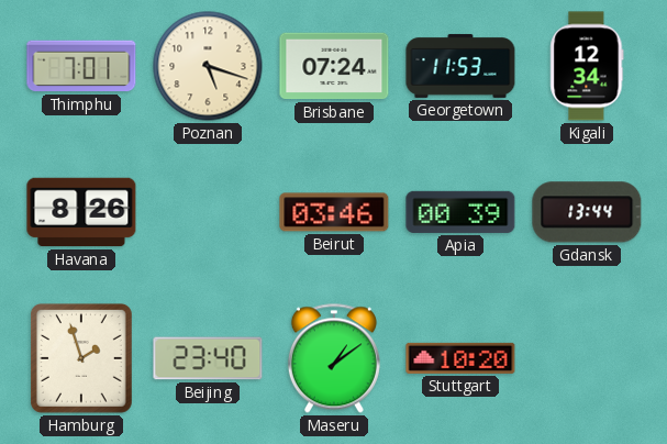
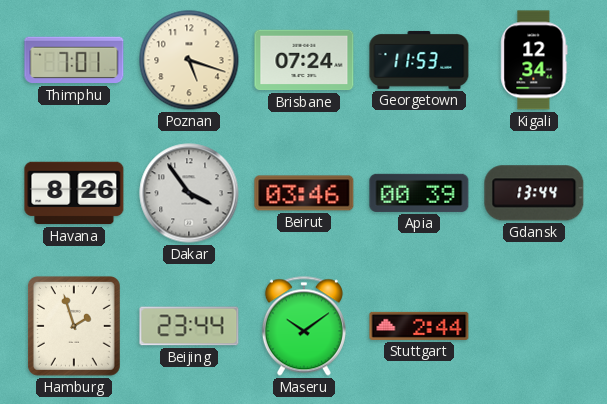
Dakar: none -> 3:54
Beijing: 23:40 -> 23:44
Maseru: 1:09 -> 10:09
Stuttgart: 10:20 -> 2:44
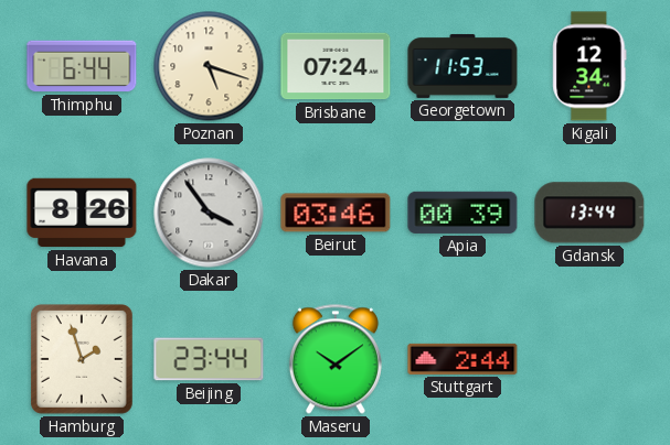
Thimphu: 7:01 -> 6:44
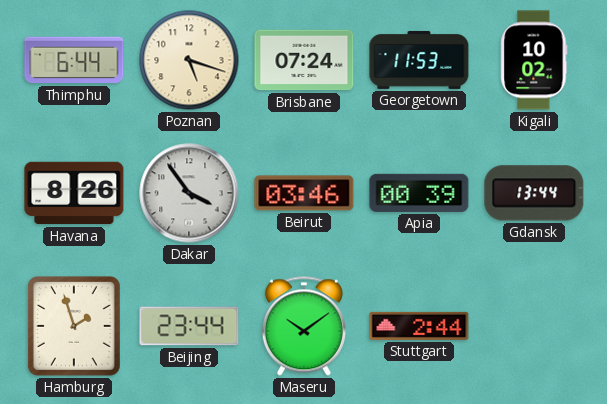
Kigali: 12:34 -> 10:02
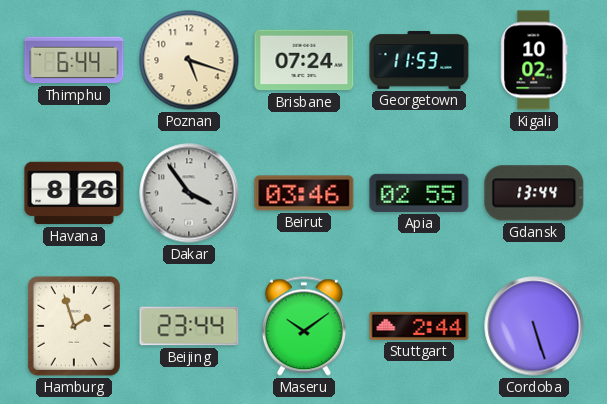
Apia: 00:39 -> 02:55
Cordoba: none -> 5:27
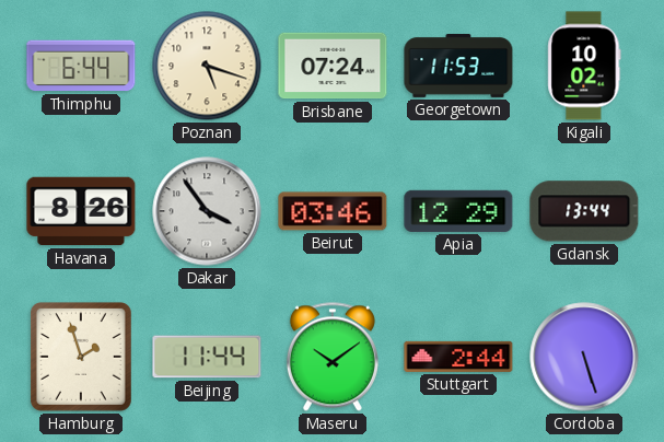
Apia: 02:55 -> 12:29
Beijing: 23:44 -> 11:44
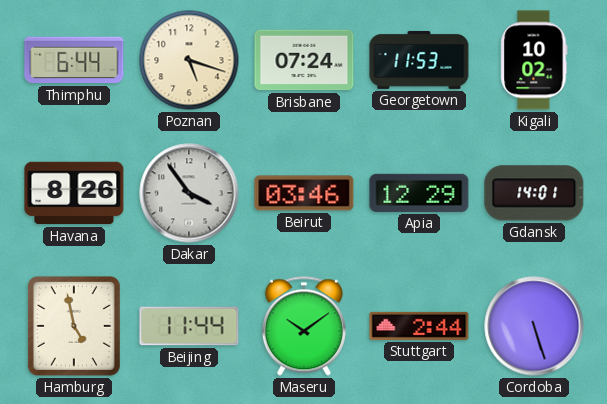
Gdansk: 13:44 -> 14:01
Hamburg: 1:57 -> 4:58
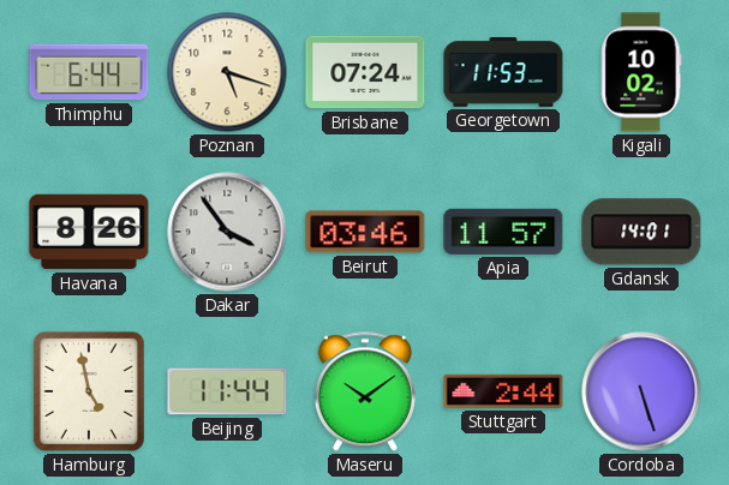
Apia: 12:29 -> 11:57
